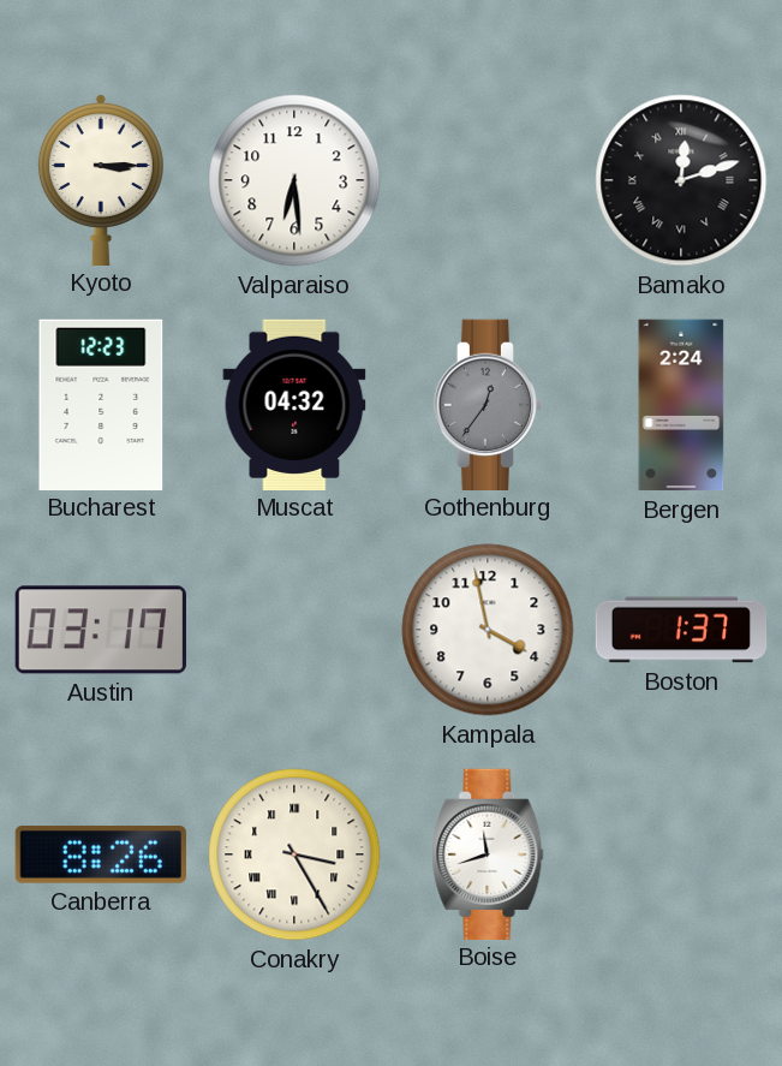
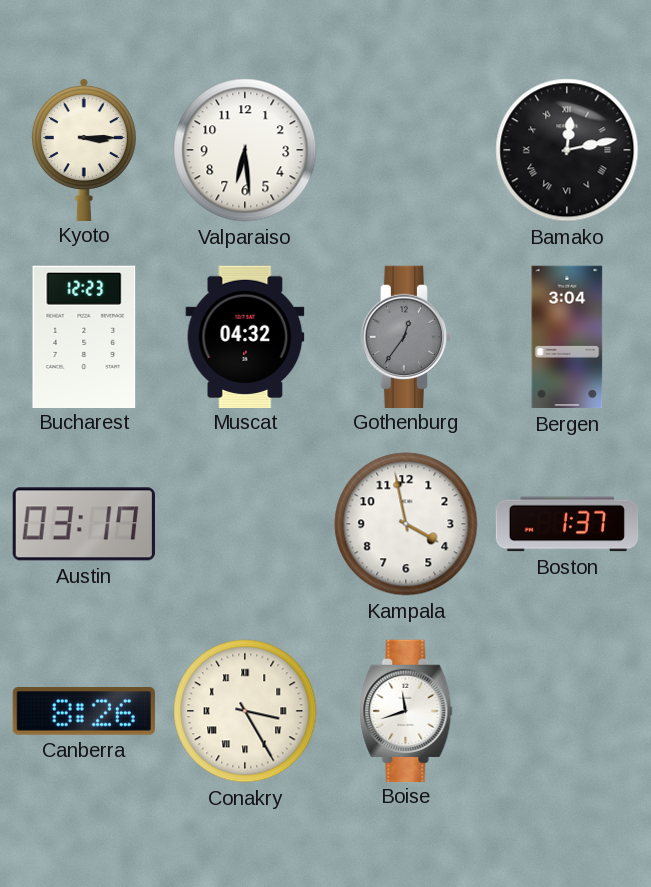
Bamako: 12:12 -> 12:13
Bergen: 2:24 -> 3:04
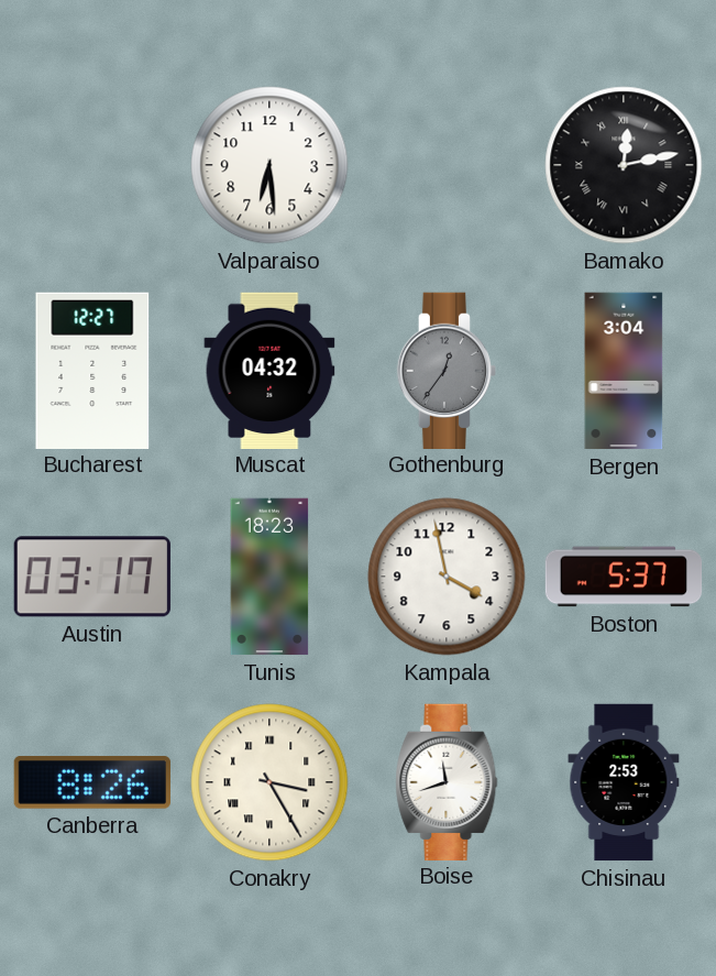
Kyoto: 3:15 -> none
Bucharest: 12:23 -> 12:27
Tunis: none -> 18:23
Boston: 1:37 -> 5:37
Chisinau: none -> 2:53
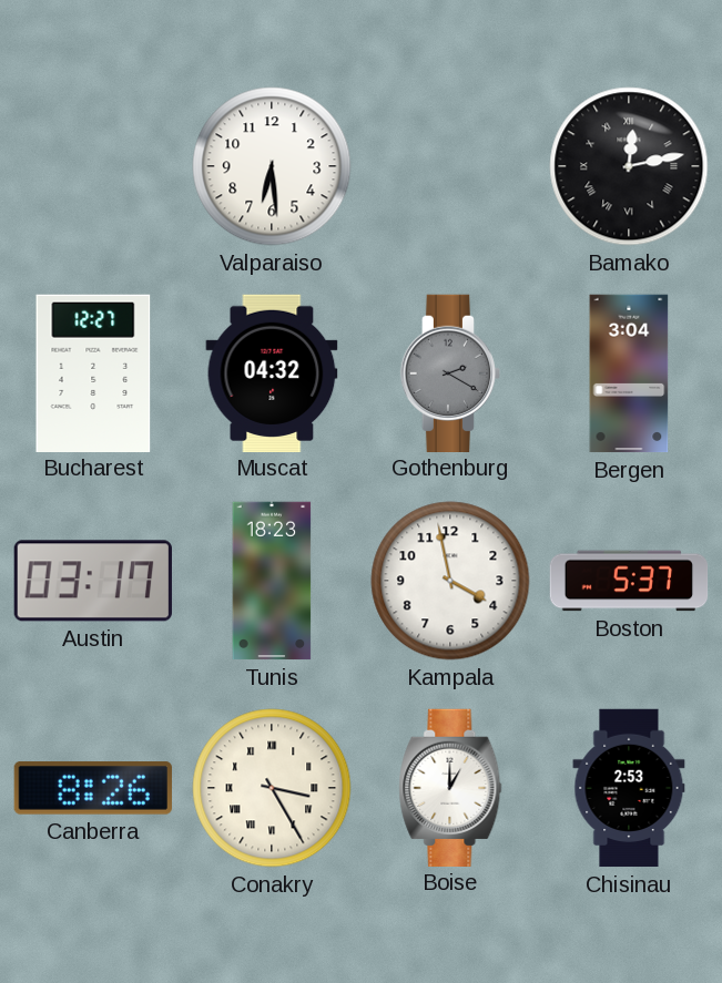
Gothenburg: 12:36 -> 2:20
Boise: 11:42 -> 1:00
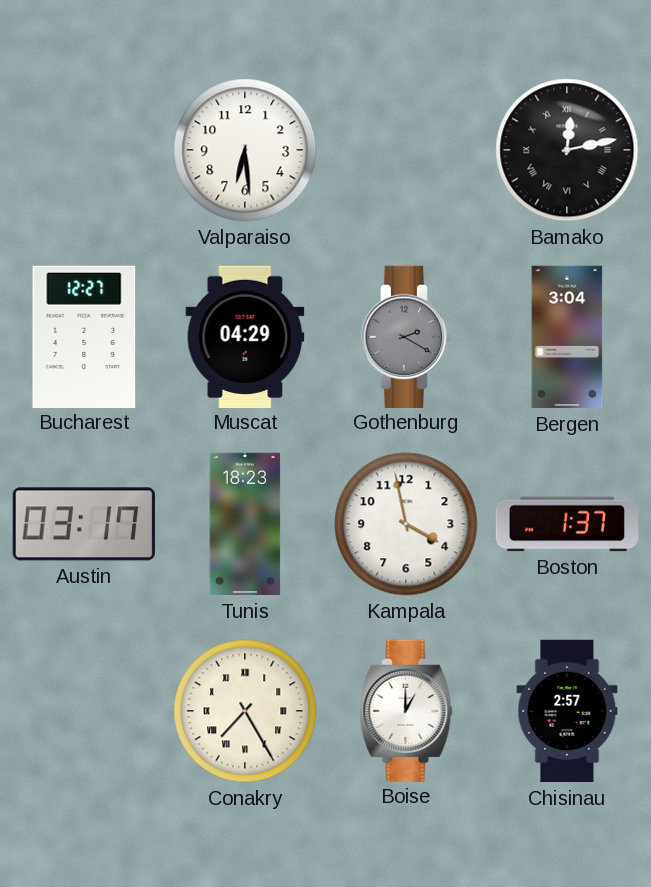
Muscat: 04:32 -> 04:29
Boston: 5:37 -> 1:37
Canberra: 8:26 -> none
Conakry: 3:25 -> 7:25
Chisinau: 2:53 -> 2:57
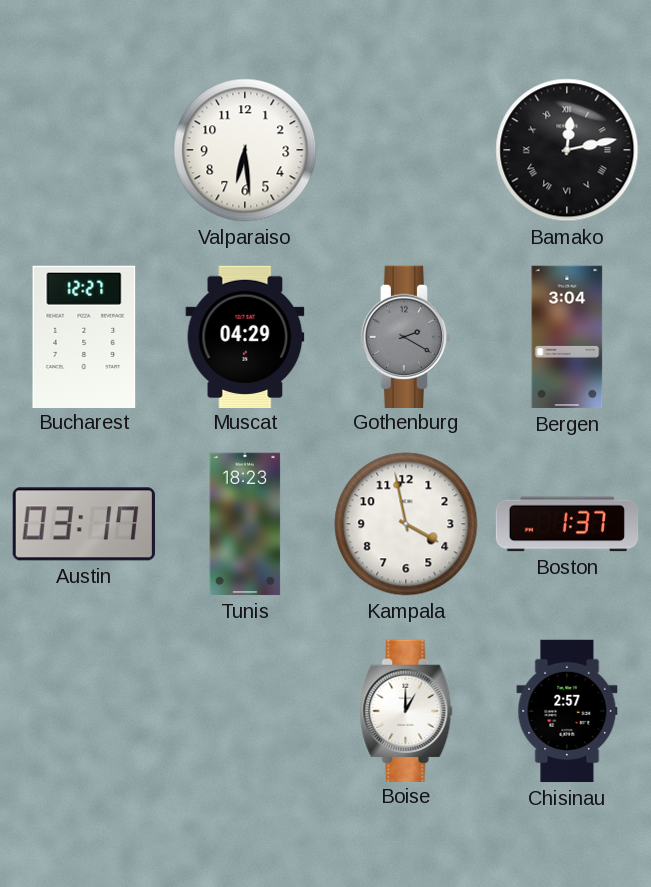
Conakry: 7:25 -> none
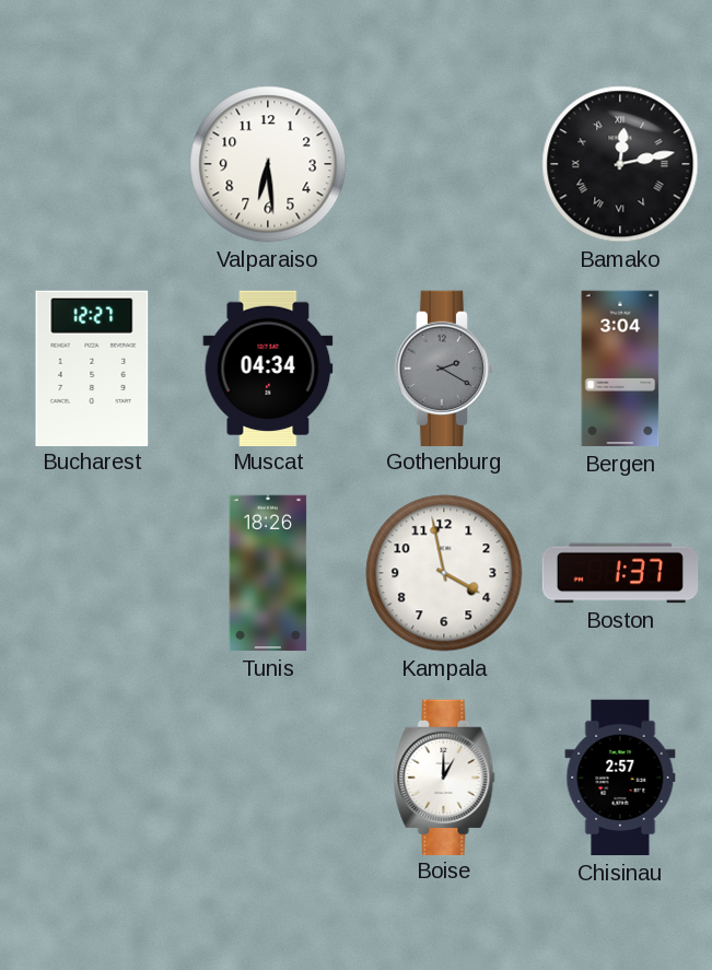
Muscat: 04:29 -> 04:34
Austin: 03:17 -> none
Tunis: 18:23 -> 18:26
